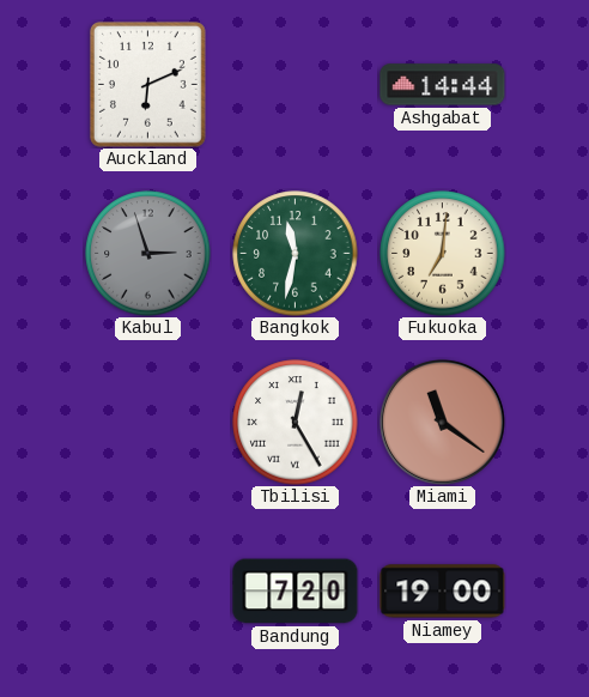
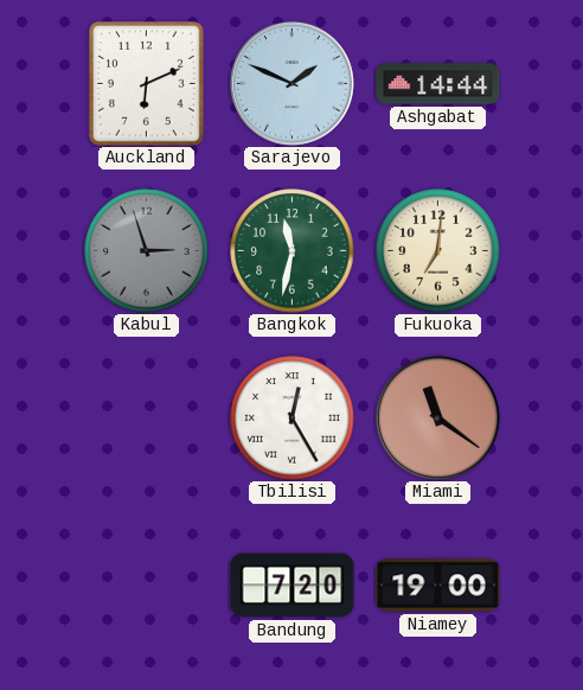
Sarajevo: none -> 1:49
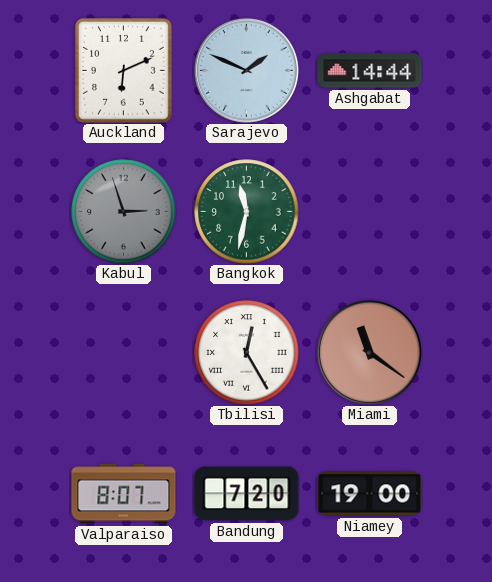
Fukuoka: 7:01 -> none
Valparaiso: none -> 8:07
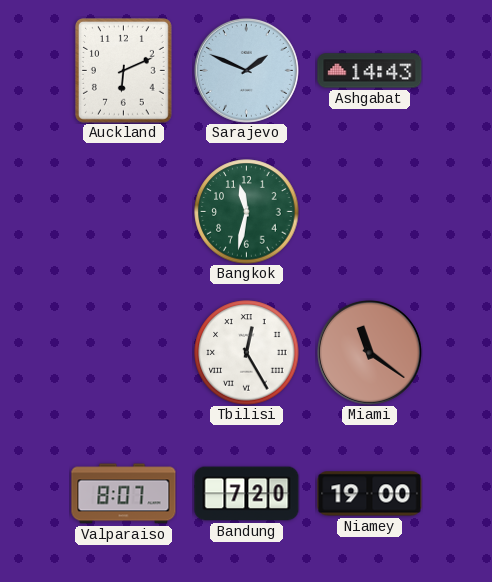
Ashgabat: 14:44 -> 14:43
Kabul: 2:57 -> none
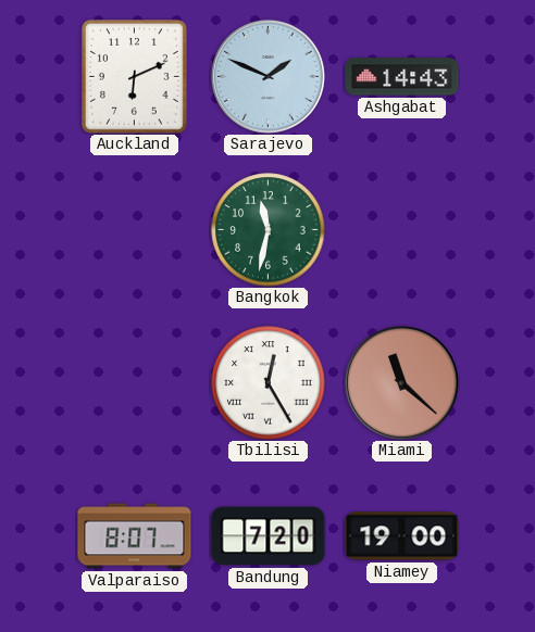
Miami: 11:21 -> 11:22
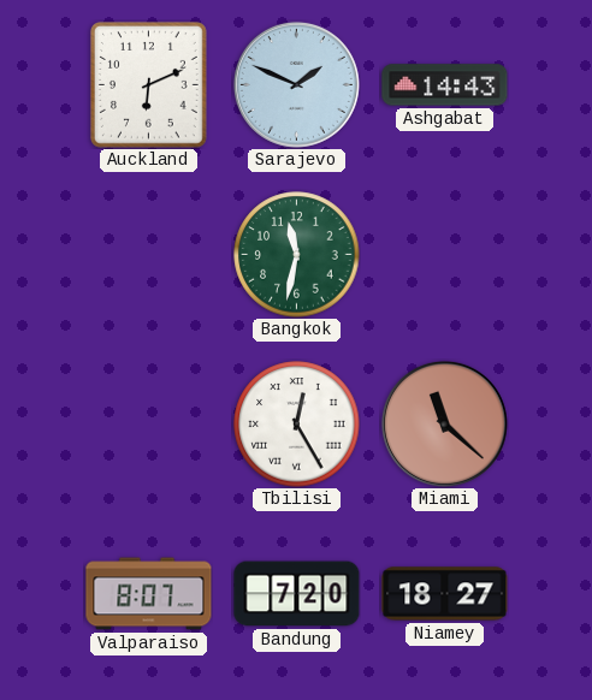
Niamey: 19:00 -> 18:27
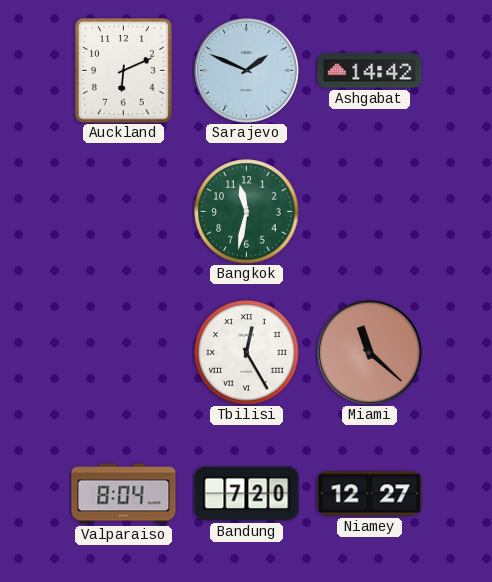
Ashgabat: 14:43 -> 14:42
Valparaiso: 8:07 -> 8:04
Niamey: 18:27 -> 12:27
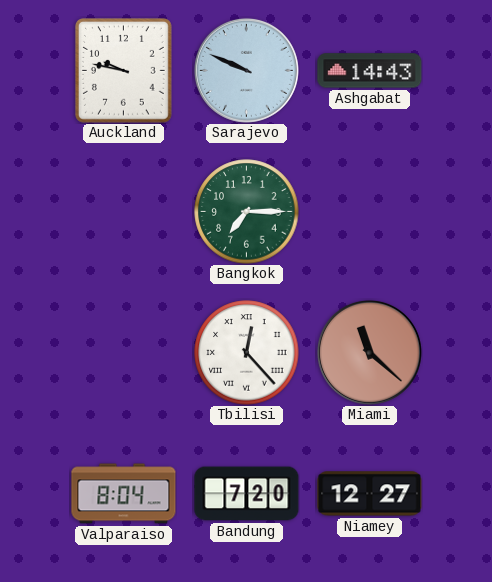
Auckland: 6:11 -> 9:47
Sarajevo: 1:49 -> 9:49
Ashgabat: 14:42 -> 14:43
Bangkok: 11:32 -> 7:15
Tbilisi: 12:25 -> 12:23
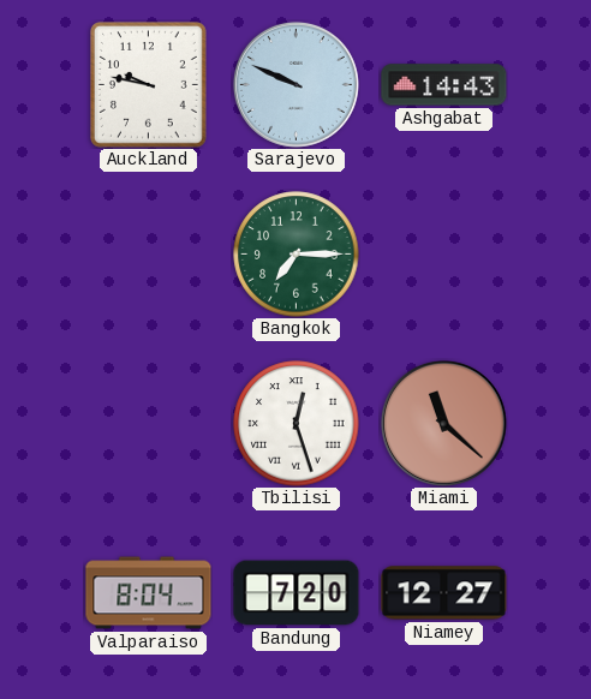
Tbilisi: 12:23 -> 12:27
